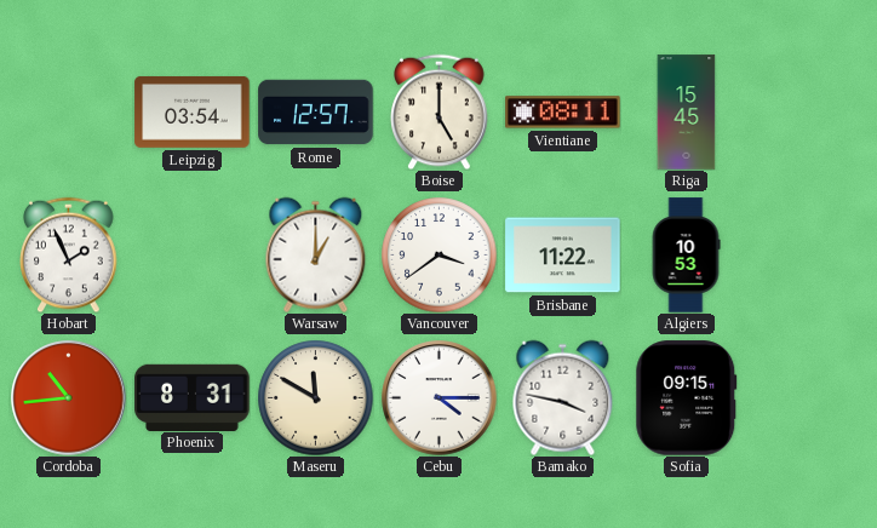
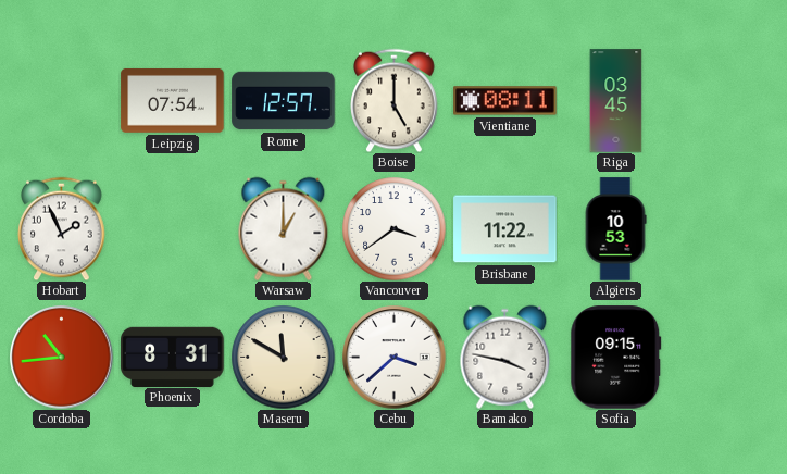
Leipzig: 03:54 -> 07:54
Riga: 15:45 -> 03:45
Cebu: 4:15 -> 3:38
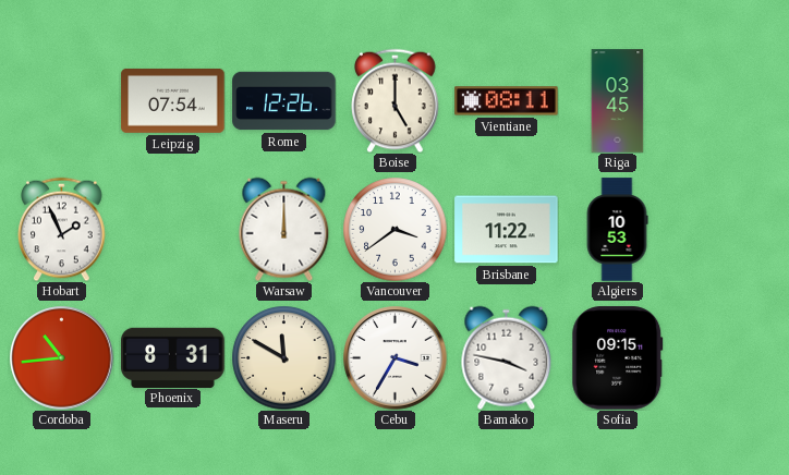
Rome: 12:57 -> 12:26
Warsaw: 1:00 -> 12:00
Cebu: 3:38 -> 3:35
